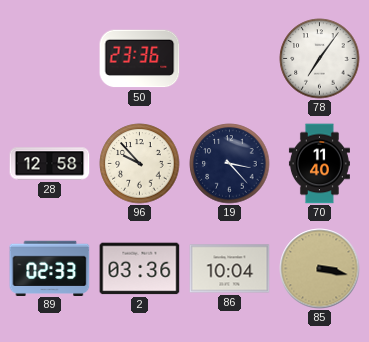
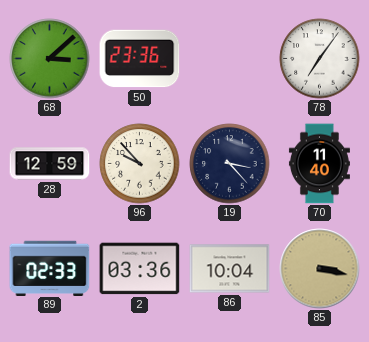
68: none -> 3:08
28: 12:58 -> 12:59
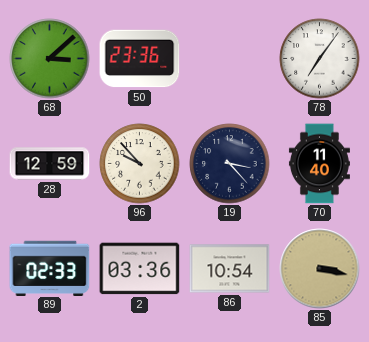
86: 10:04 -> 10:54
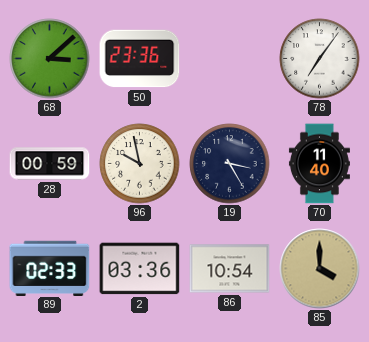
28: 12:59 -> 00:59
96: 9:53 -> 9:58
19: 3:23 -> 3:25
85: 3:17 -> 4:00
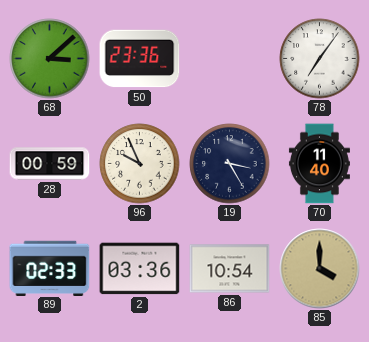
96: 9:58 -> 9:56
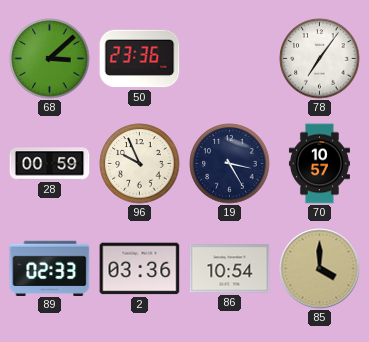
70: 11:40 -> 10:57
